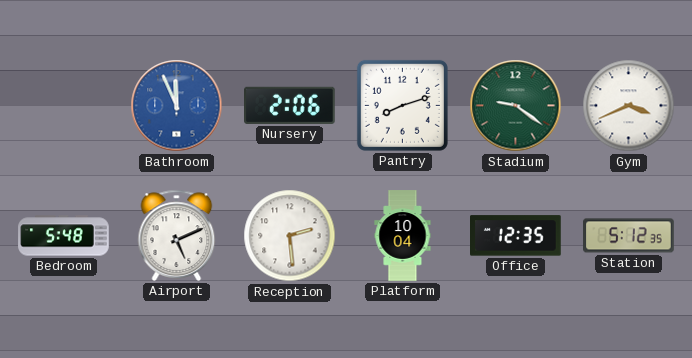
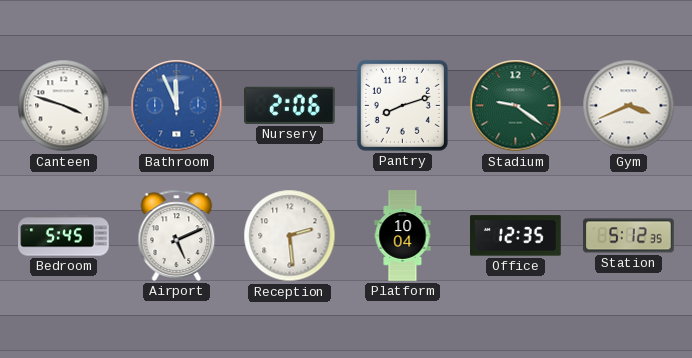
Canteen: none -> 3:48
Bedroom: 5:48 -> 5:45
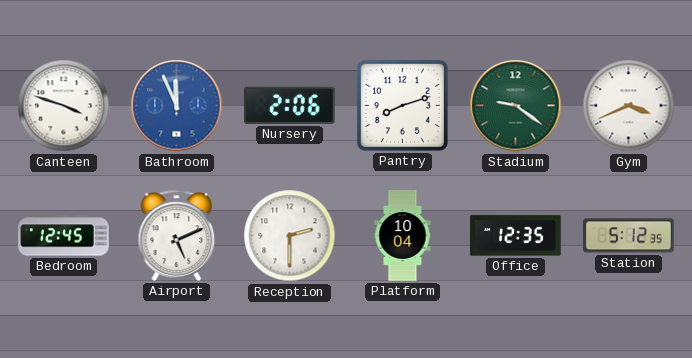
Bedroom: 5:45 -> 12:45
Reception: 2:29 -> 2:30
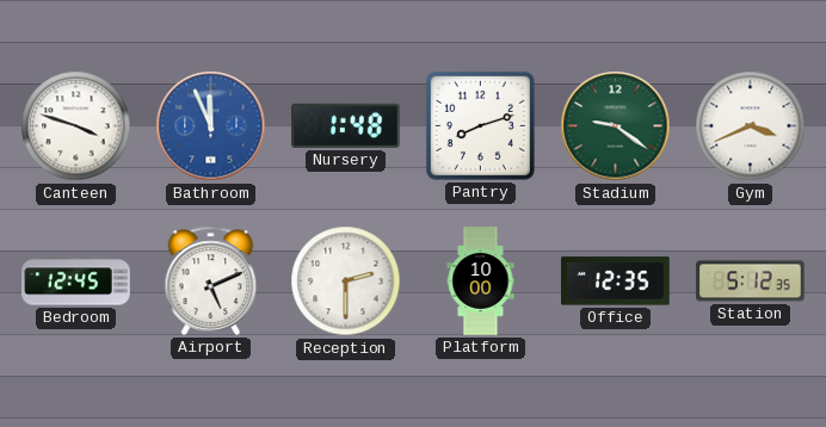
Nursery: 2:06 -> 1:48
Platform: 10:04 -> 10:00
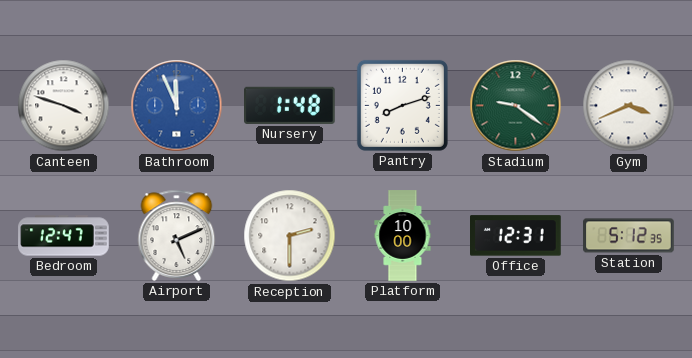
Bedroom: 12:45 -> 12:47
Office: 12:35 -> 12:31
